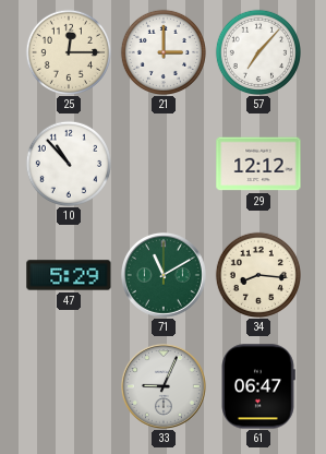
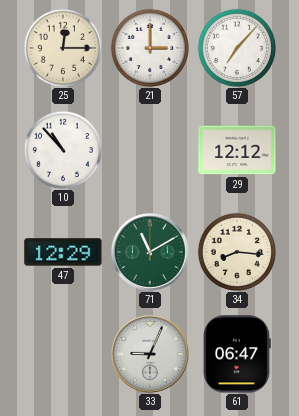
47: 5:29 -> 12:29
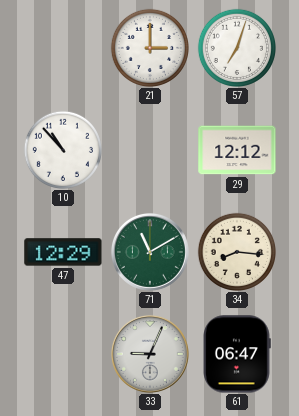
25: 12:15 -> none
57: 7:07 -> 7:03
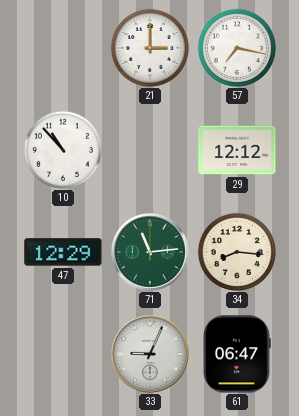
57: 7:03 -> 7:17
71: 11:10 -> 11:14
